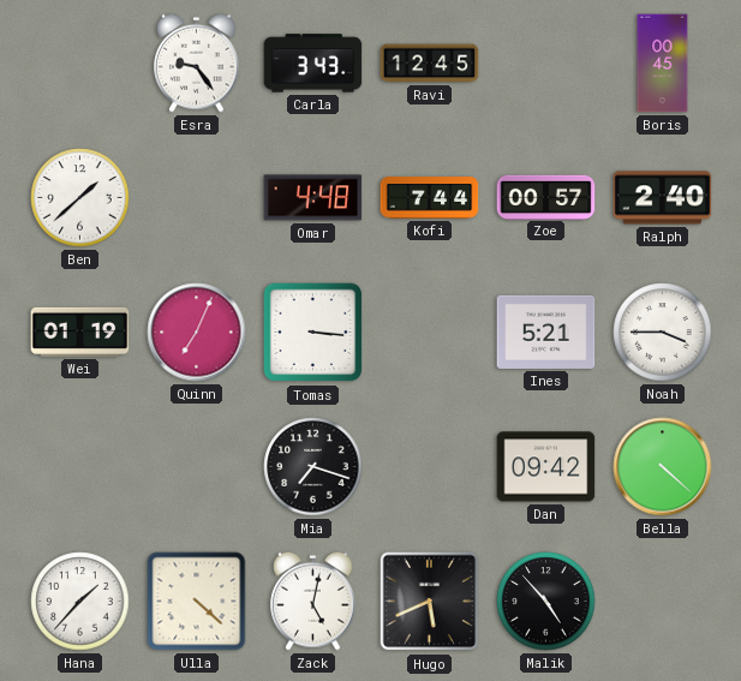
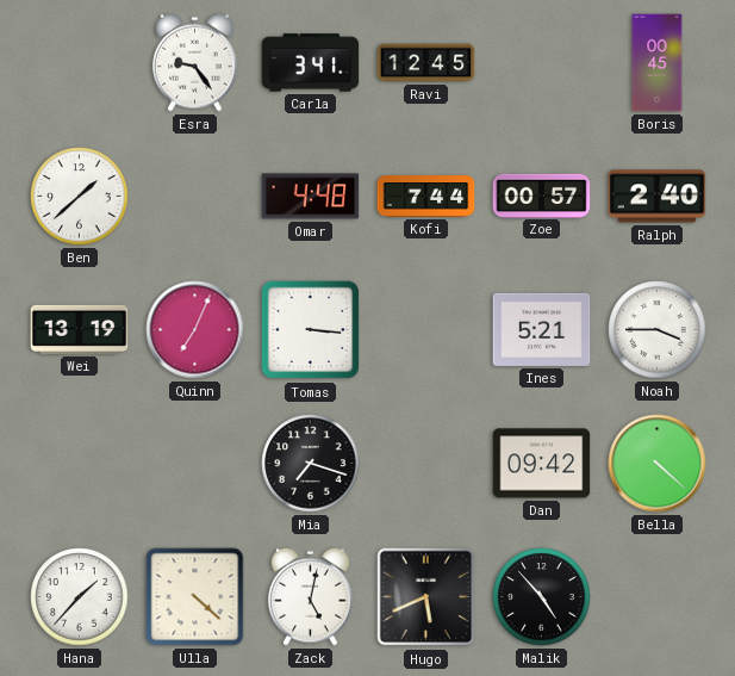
Carla: 3:43 -> 3:41
Wei: 01:19 -> 13:19
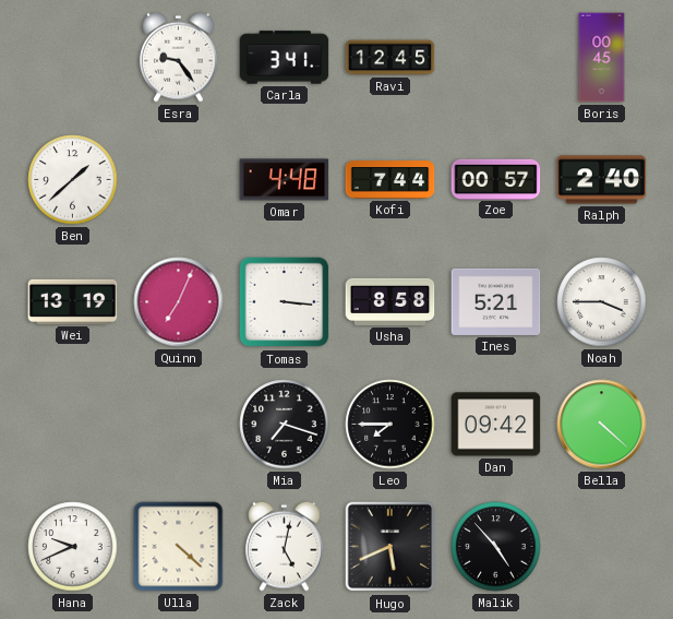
Usha: none -> 8:58
Leo: none -> 7:45
Hana: 1:37 -> 9:41
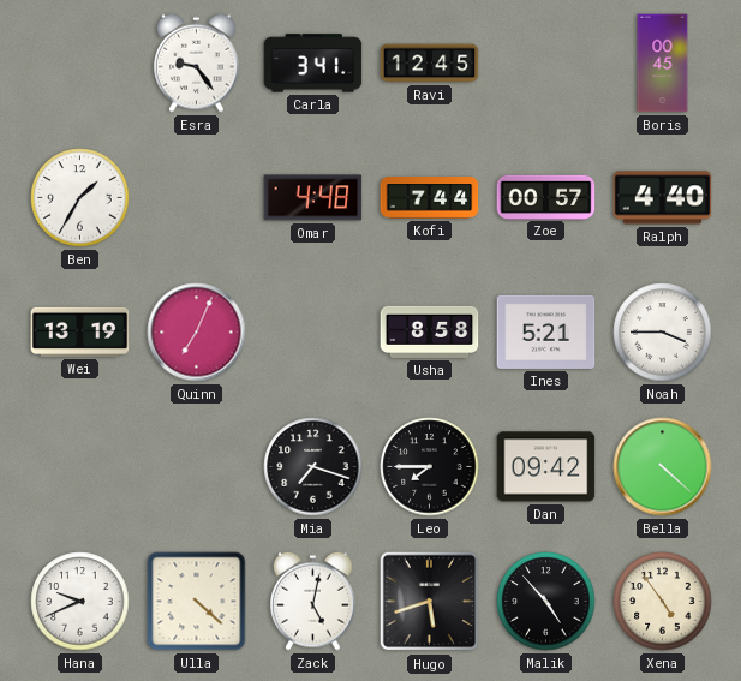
Ben: 1:38 -> 1:35
Ralph: 2:40 -> 4:40
Tomas: 3:16 -> none
Hugo: 5:41 -> 5:42
Xena: none -> 4:54
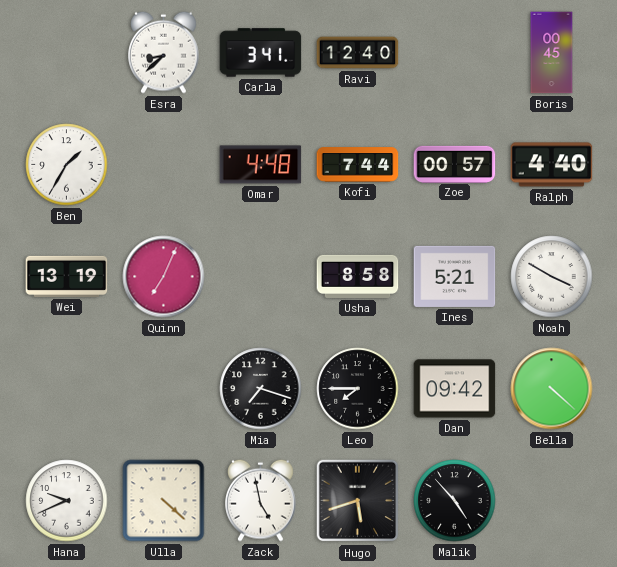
Esra: 9:24 -> 8:38
Ravi: 12:45 -> 12:40
Noah: 3:45 -> 3:50
Zack: 5:02 -> 4:58
Xena: 4:54 -> none
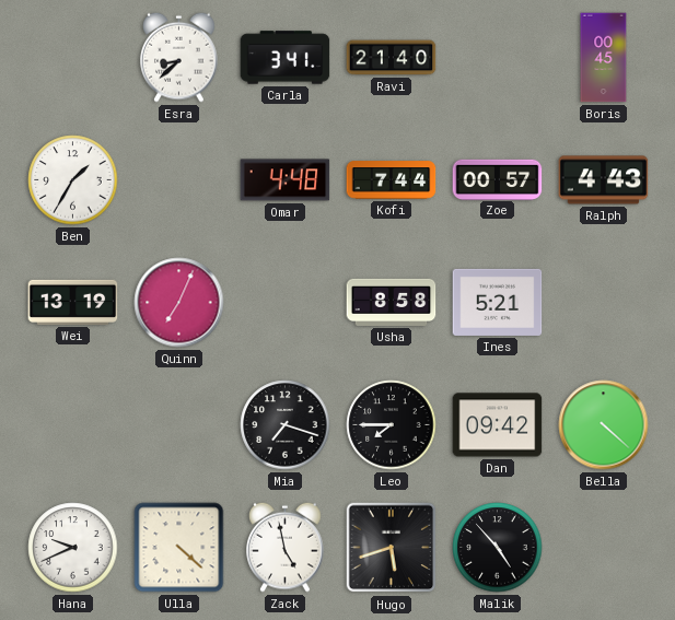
Ravi: 12:40 -> 21:40
Ralph: 4:40 -> 4:43
Noah: 3:50 -> none
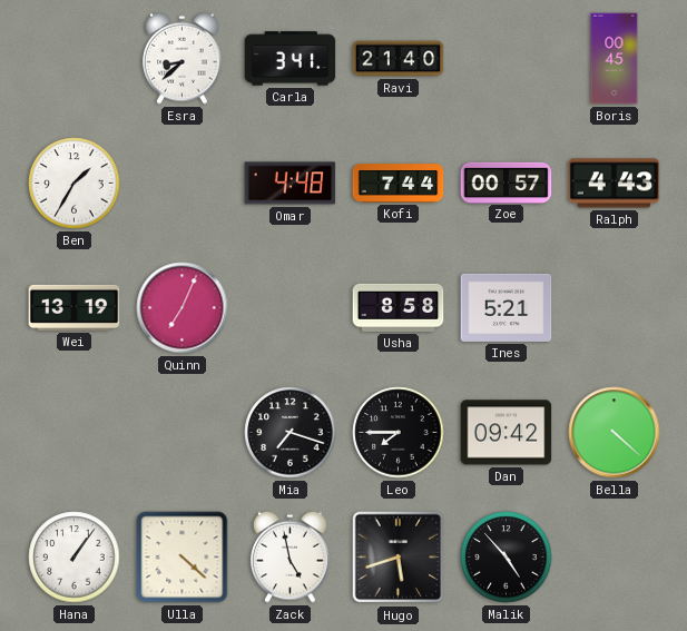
Hana: 9:41 -> 1:06
